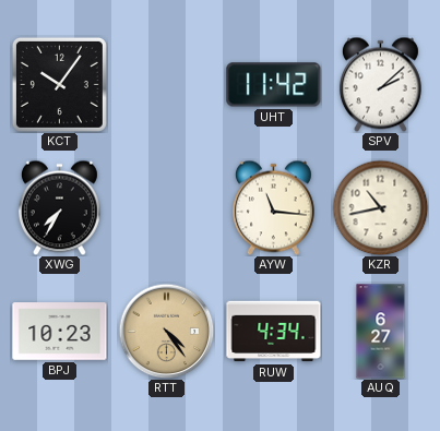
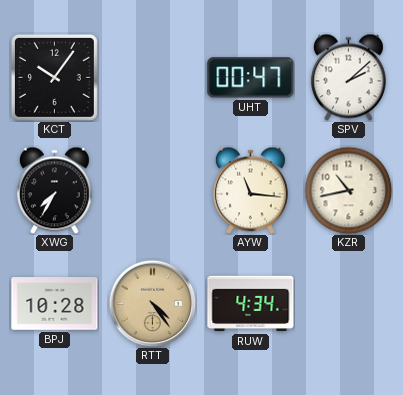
UHT: 11:42 -> 00:47
BPJ: 10:23 -> 10:28
AUQ: 6:27 -> none
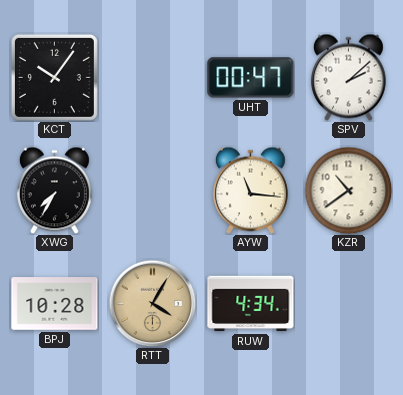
KZR: 10:43 -> 10:39
RTT: 4:24 -> 4:05
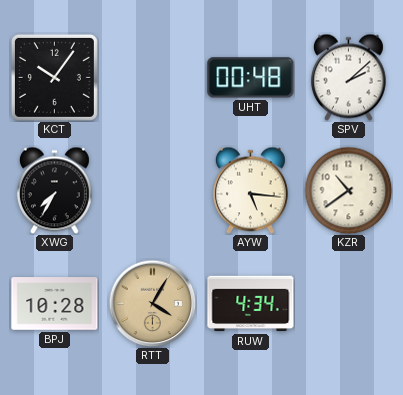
UHT: 00:47 -> 00:48
AYW: 11:16 -> 5:16
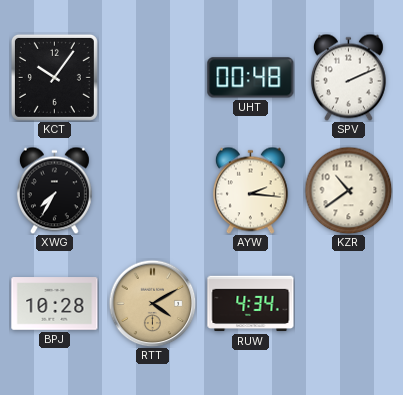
SPV: 2:08 -> 2:11
AYW: 5:16 -> 2:16
RTT: 4:05 -> 4:10
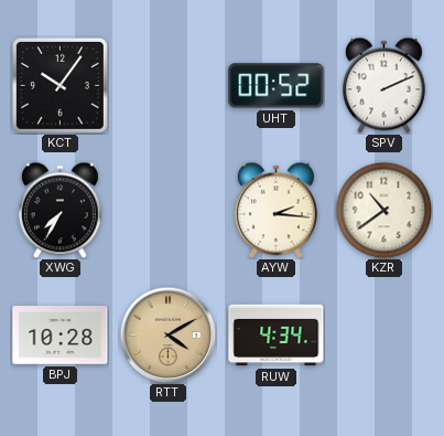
UHT: 00:48 -> 00:52
